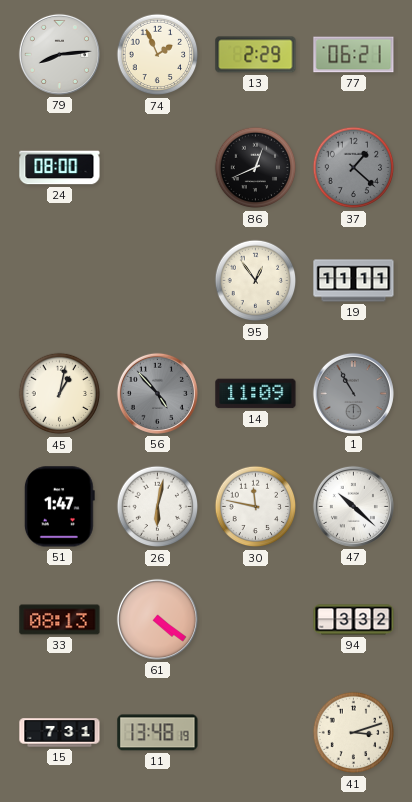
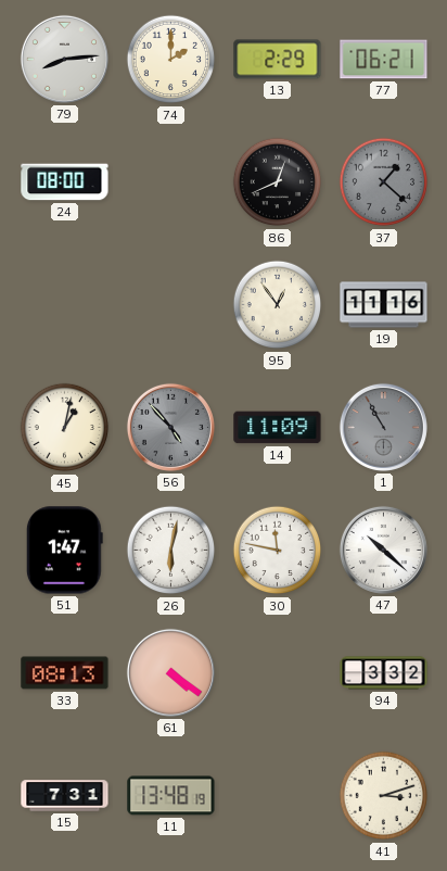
74: 1:56 -> 2:00
19: 11:11 -> 11:16
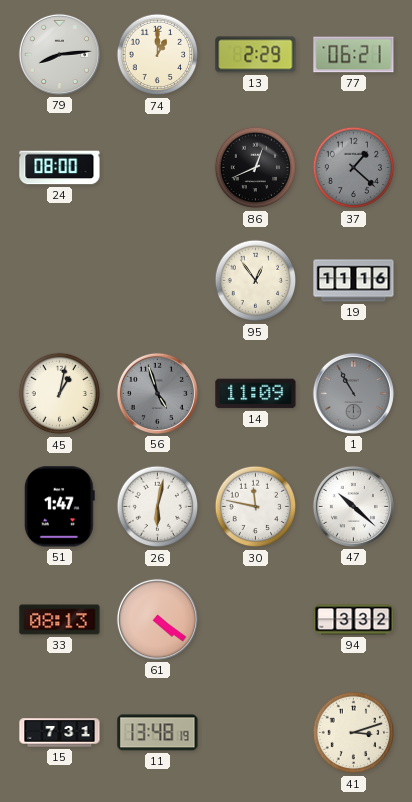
74: 2:00 -> 1:00
56: 4:53 -> 4:57
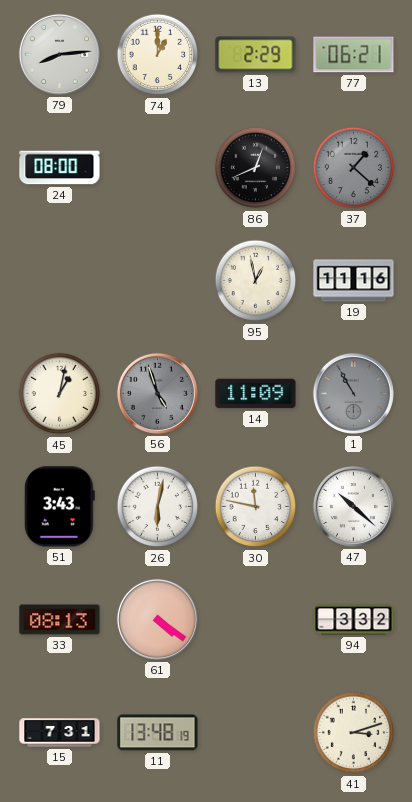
95: 12:54 -> 12:58
51: 1:47 -> 3:43
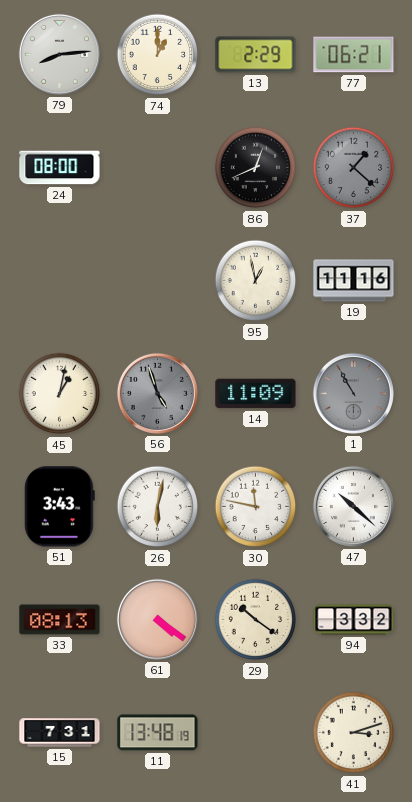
29: none -> 10:21
